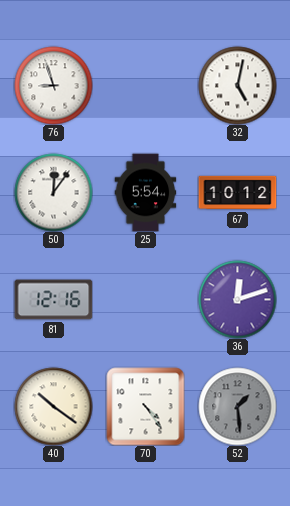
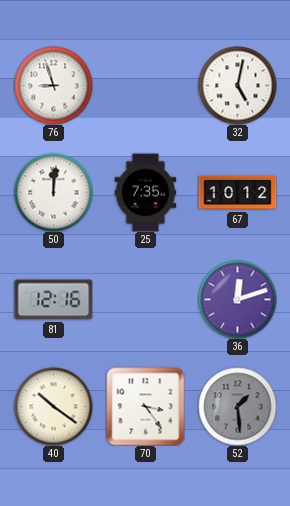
50: 12:06 -> 12:01
25: 5:54 -> 7:35
70: 4:24 -> 3:24
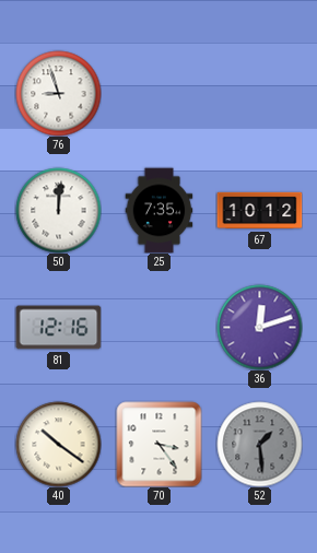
32: 5:02 -> none
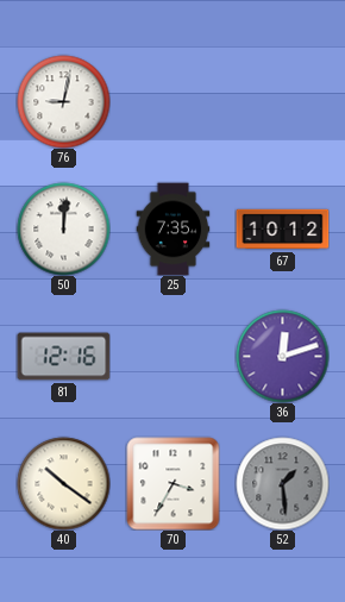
76: 8:57 -> 9:02
70: 3:24 -> 3:35
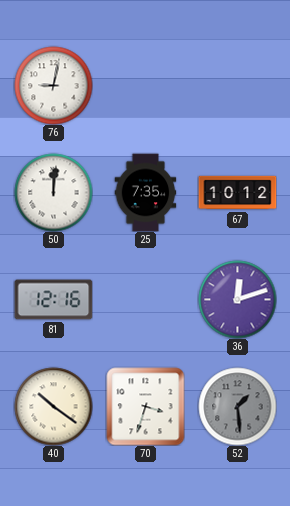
70: 3:35 -> 3:33
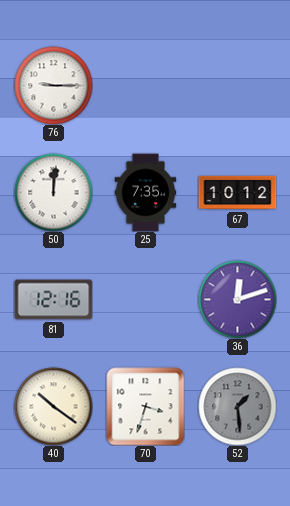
76: 9:02 -> 9:15
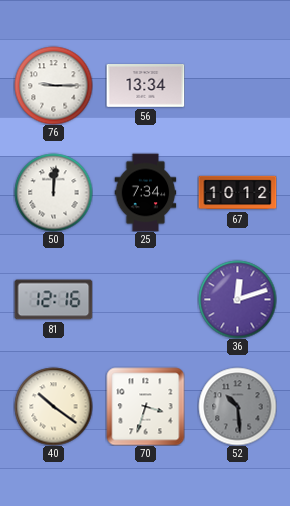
56: none -> 13:34
25: 7:35 -> 7:34
52: 1:29 -> 10:29
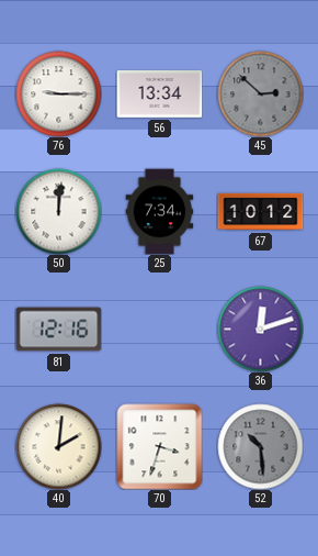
45: none -> 2:52
40: 10:21 -> 2:01
